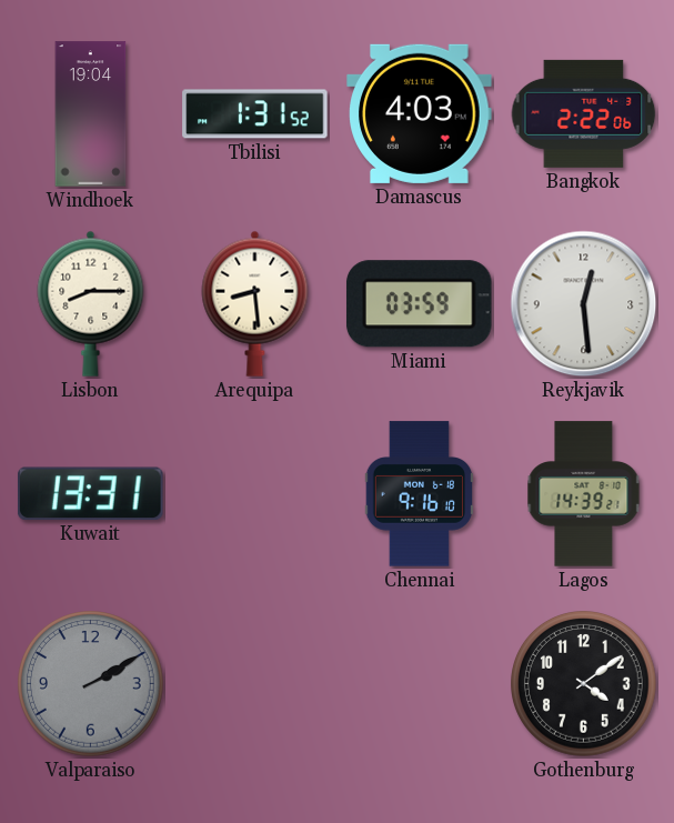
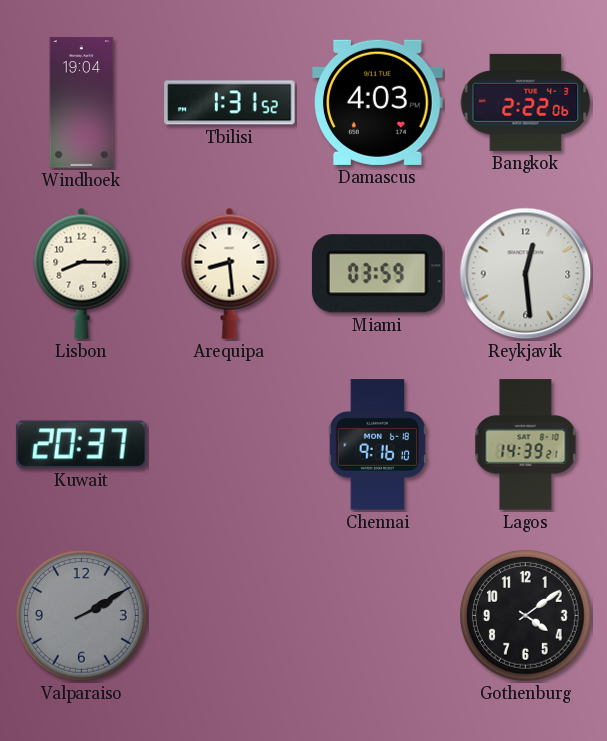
Kuwait: 13:31 -> 20:37
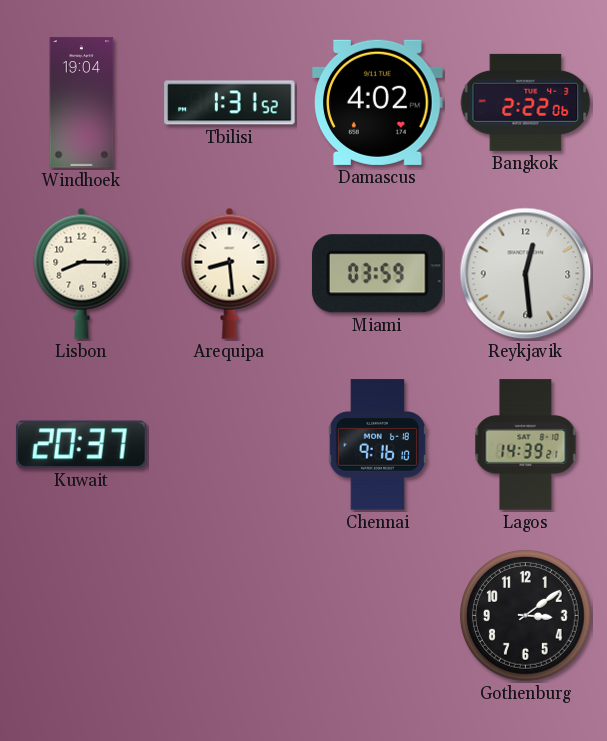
Damascus: 4:03 -> 4:02
Valparaiso: 2:10 -> none
Gothenburg: 4:09 -> 3:09
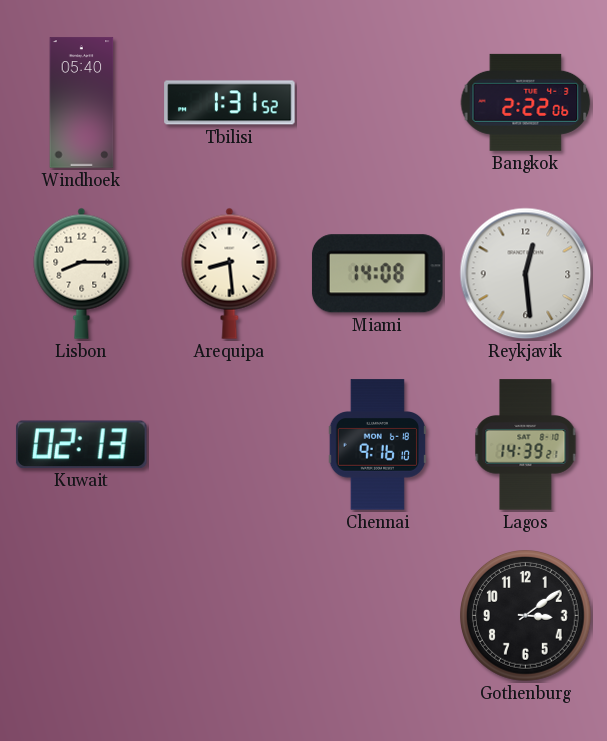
Windhoek: 19:04 -> 05:40
Damascus: 4:02 -> none
Miami: 03:59 -> 14:08
Kuwait: 20:37 -> 02:13
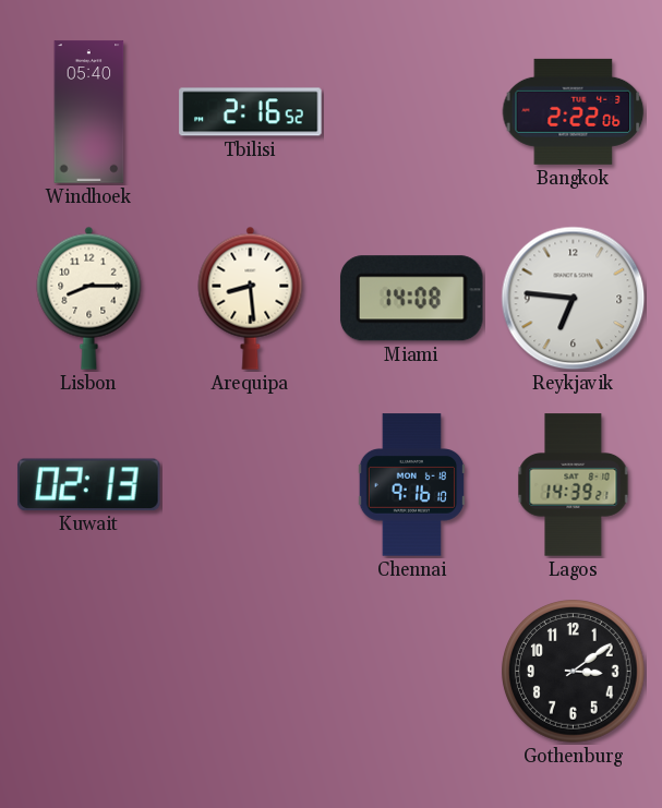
Tbilisi: 1:31 -> 2:16
Reykjavik: 12:29 -> 6:46
